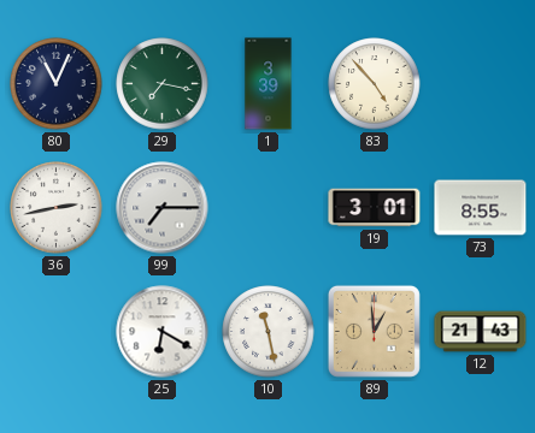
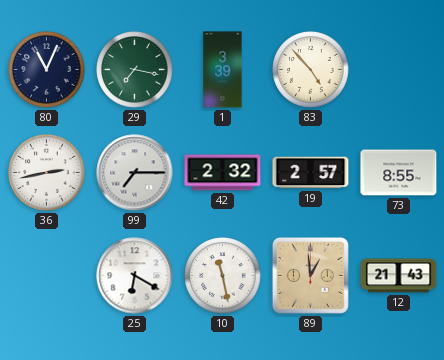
42: none -> 2:32
19: 3:01 -> 2:57
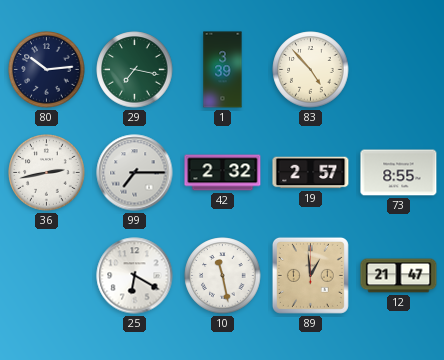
80: 11:04 -> 10:14
12: 21:43 -> 21:47
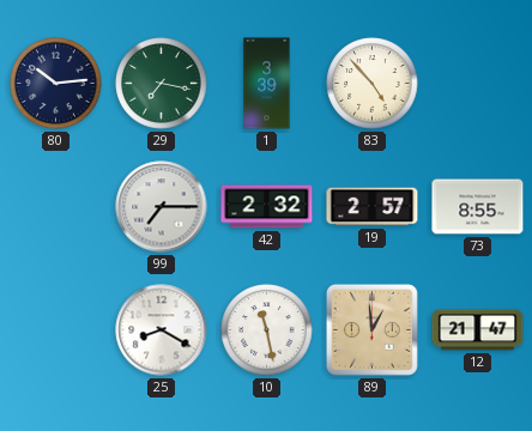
36: 2:43 -> none
25: 6:20 -> 8:20
